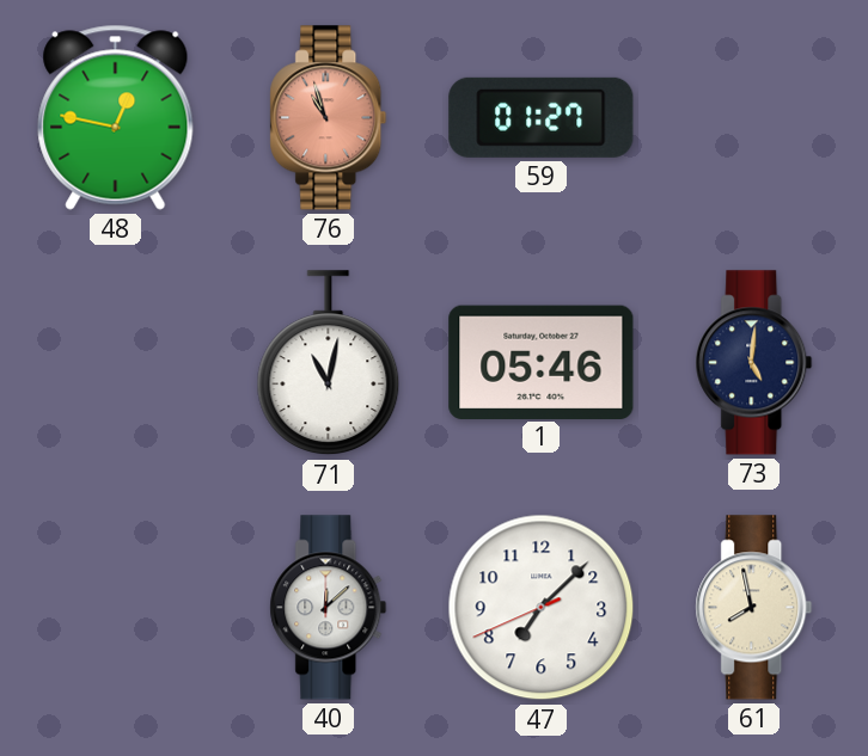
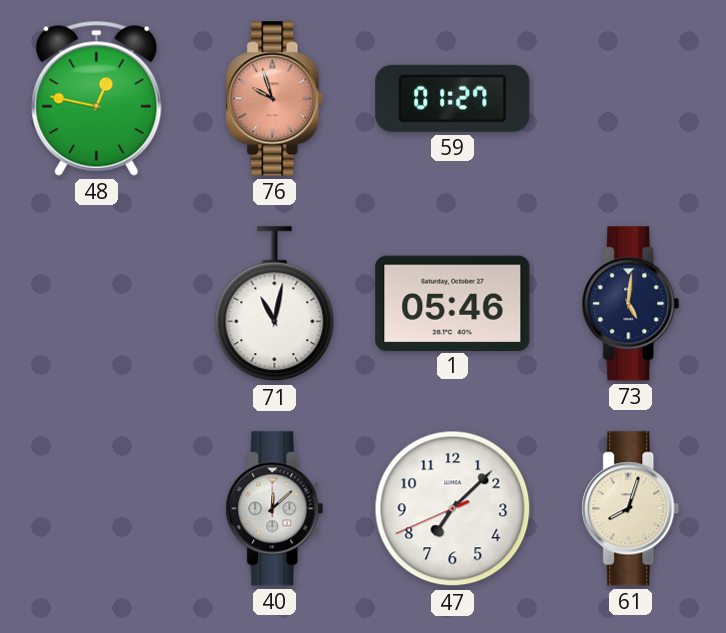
76: 10:57 -> 9:57
61: 7:58 -> 8:03
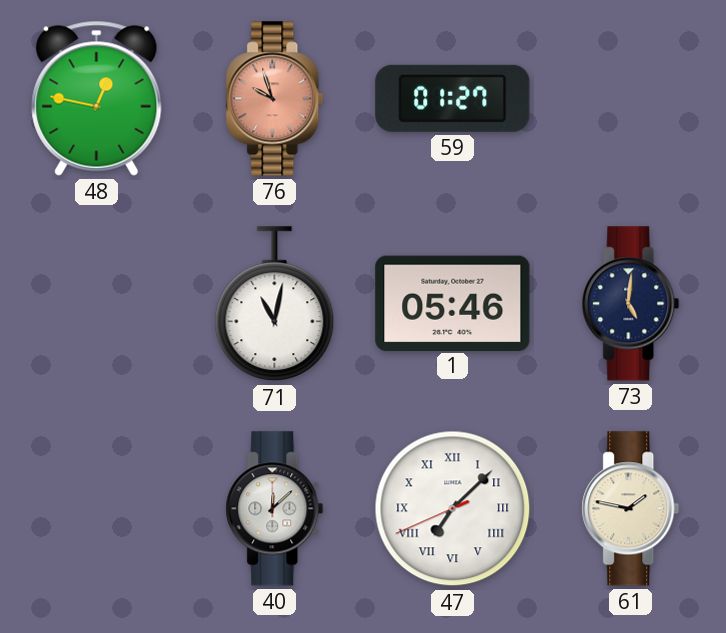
47 numerals: Arabic -> Roman
61: 8:03 -> 1:47
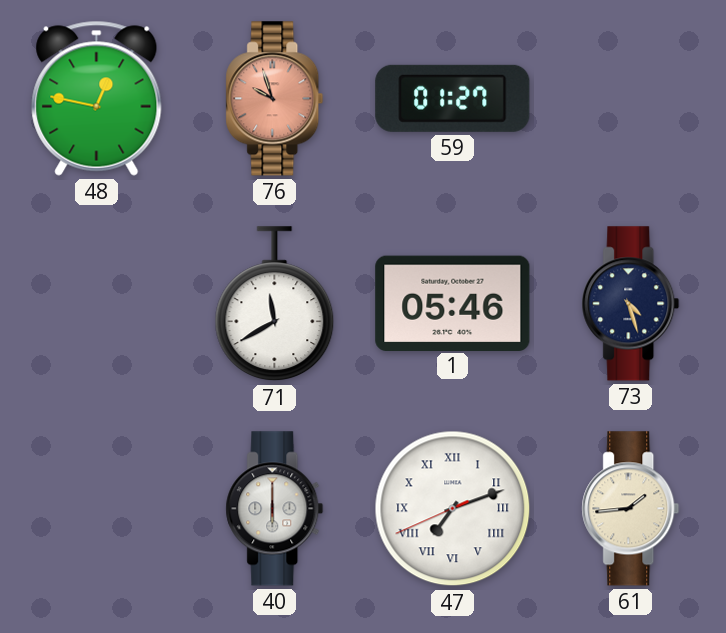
71: 11:02 -> 11:40
73: 5:01 -> 4:27
40: 12:08 -> 6:00
47: 7:07 -> 7:11
61: 1:47 -> 1:44
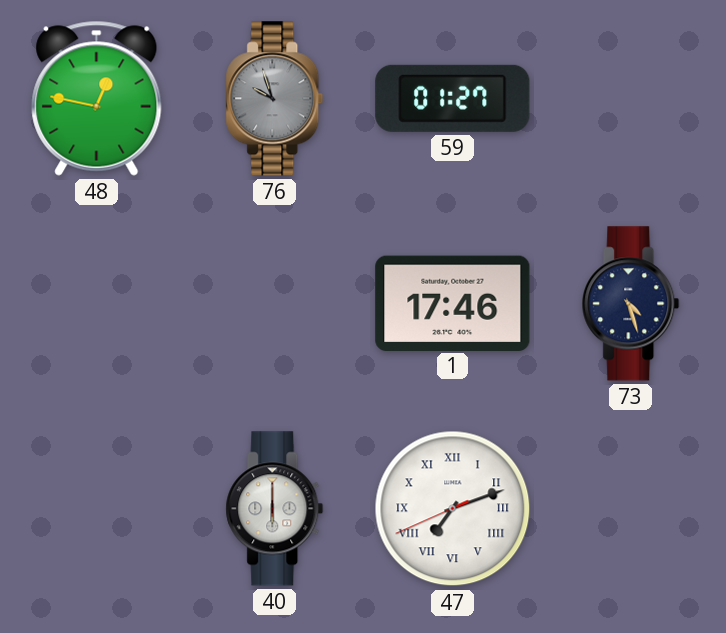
76 dial: salmon -> grey
71: 11:40 -> none
1: 05:46 -> 17:46
61: 1:44 -> none
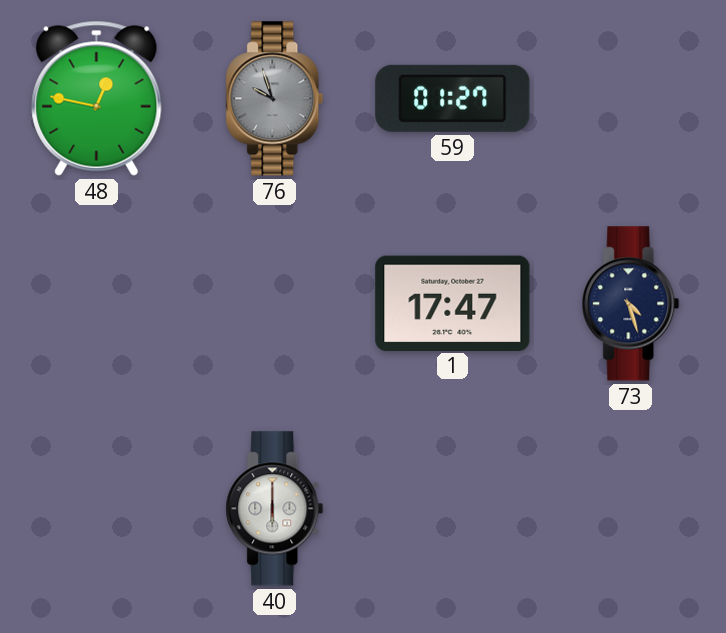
1: 17:46 -> 17:47
47: 7:11 -> none
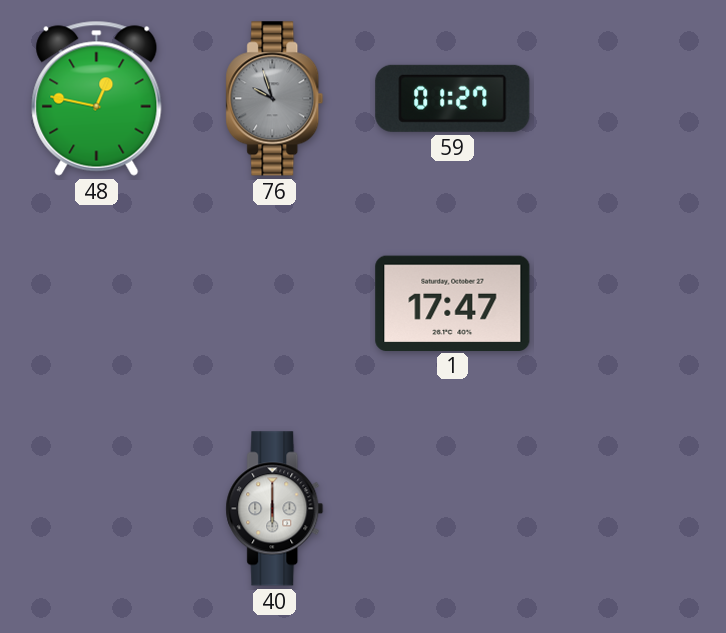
73: 4:27 -> none
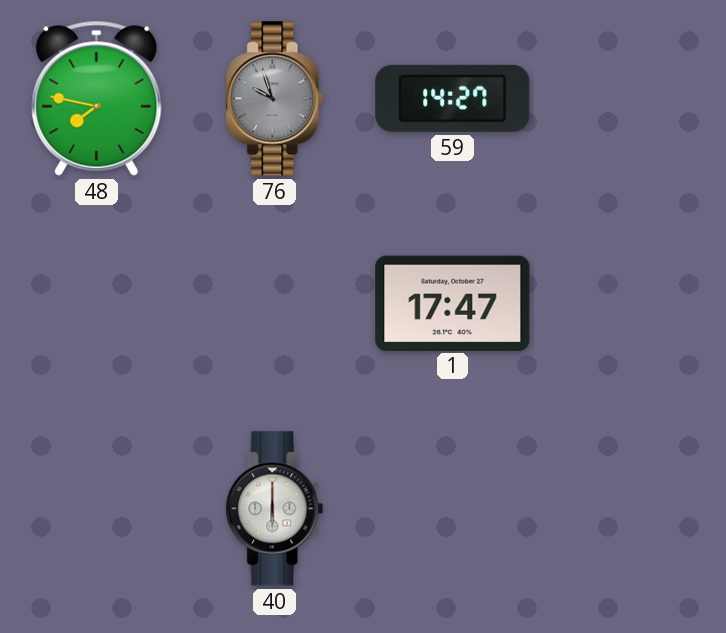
48: 12:47 -> 7:47
59: 01:27 -> 14:27
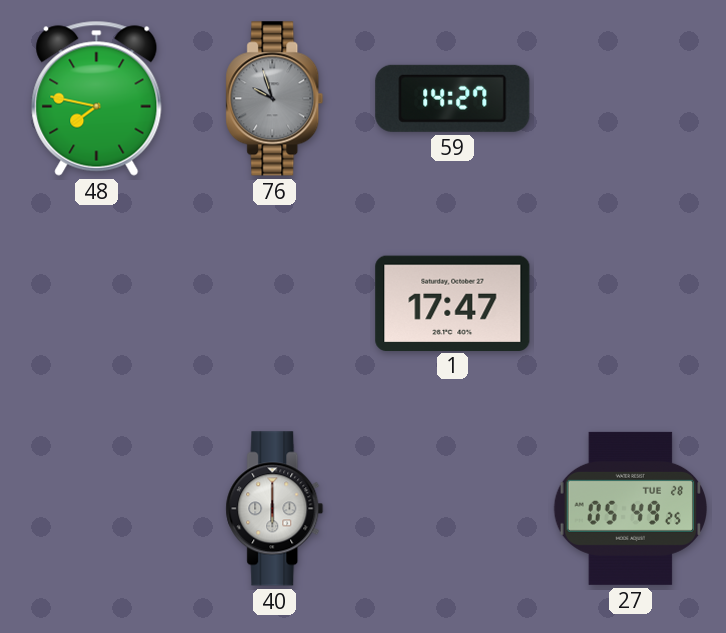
27: none -> 05:49
